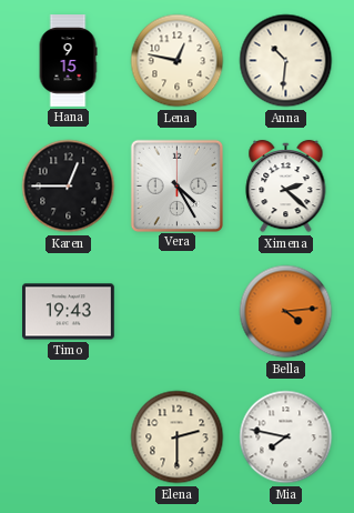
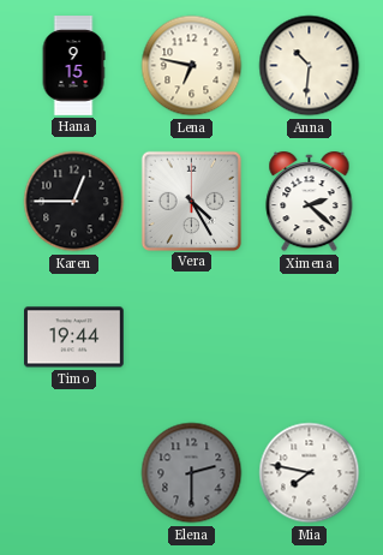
Lena: 12:47 -> 6:47
Timo: 19:43 -> 19:44
Bella: 4:14 -> none
Elena dial: cream -> grey
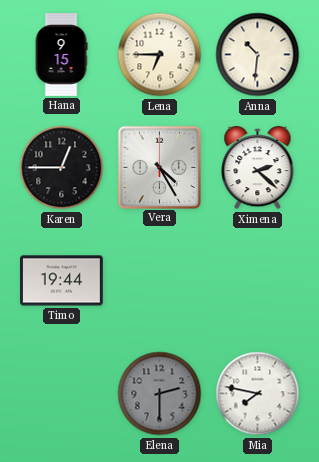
Lena: 6:47 -> 6:45
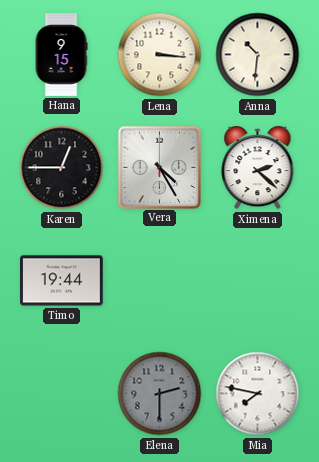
Lena: 6:45 -> 3:16
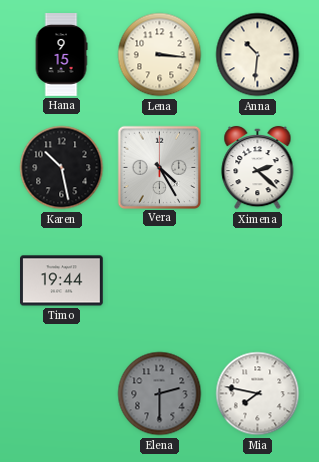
Karen: 12:45 -> 10:28
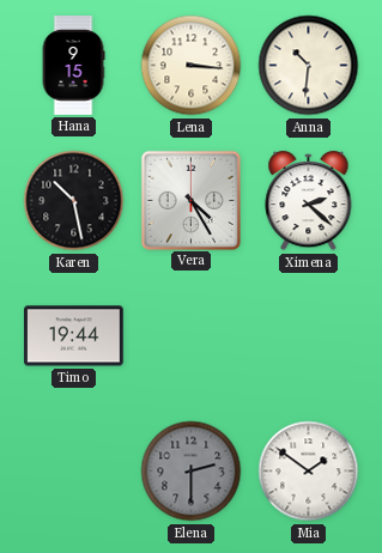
Mia: 7:47 -> 1:51
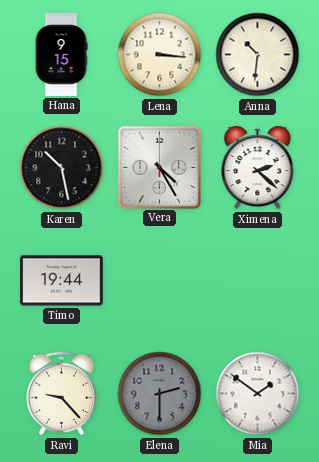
Ravi: none -> 9:23
